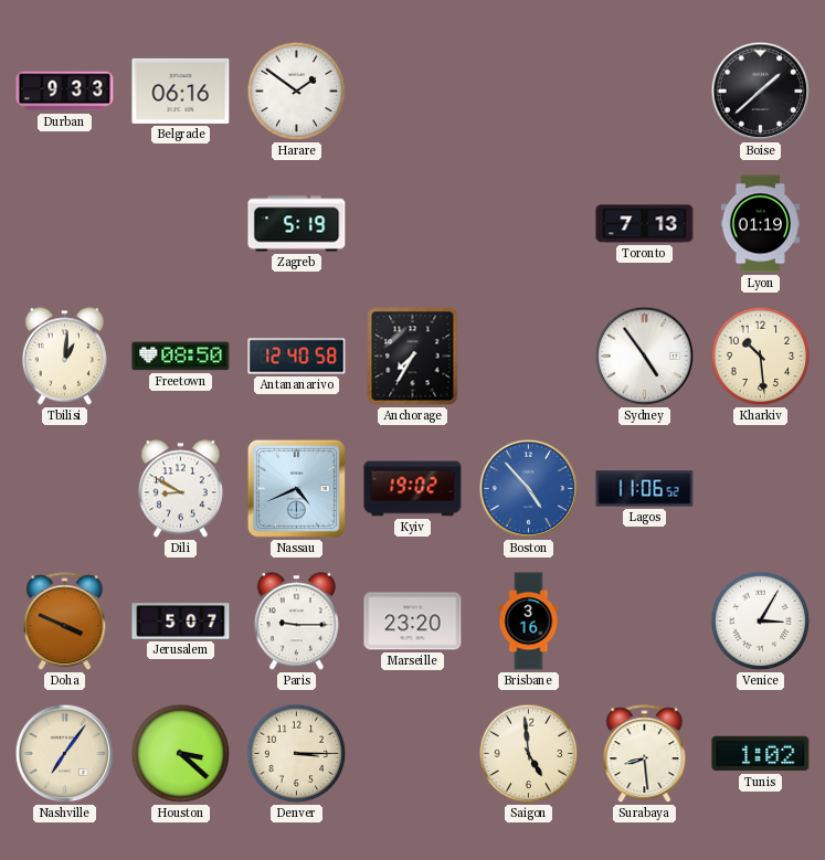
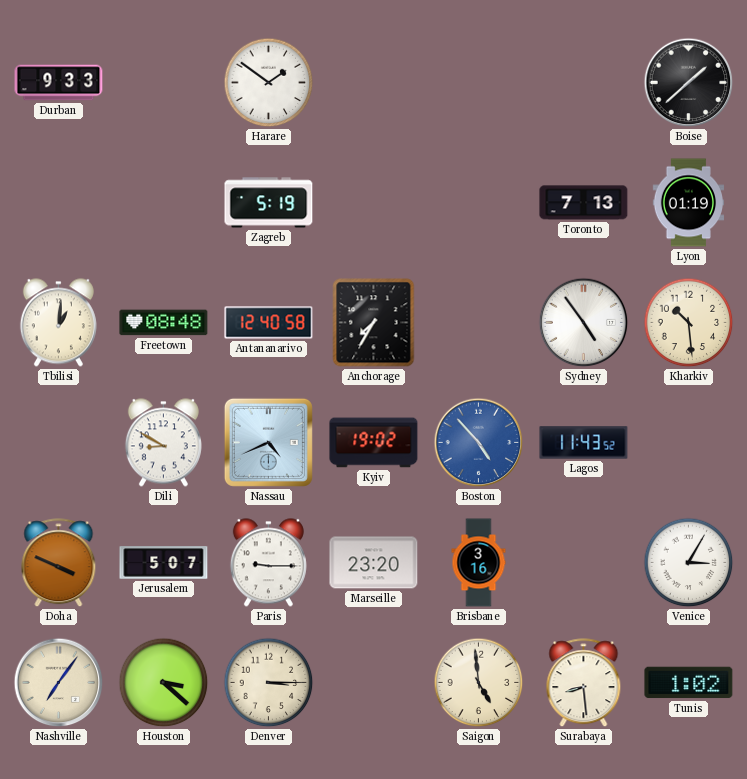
Belgrade: 06:16 -> none
Freetown: 08:50 -> 08:48
Lagos: 11:06 -> 11:43
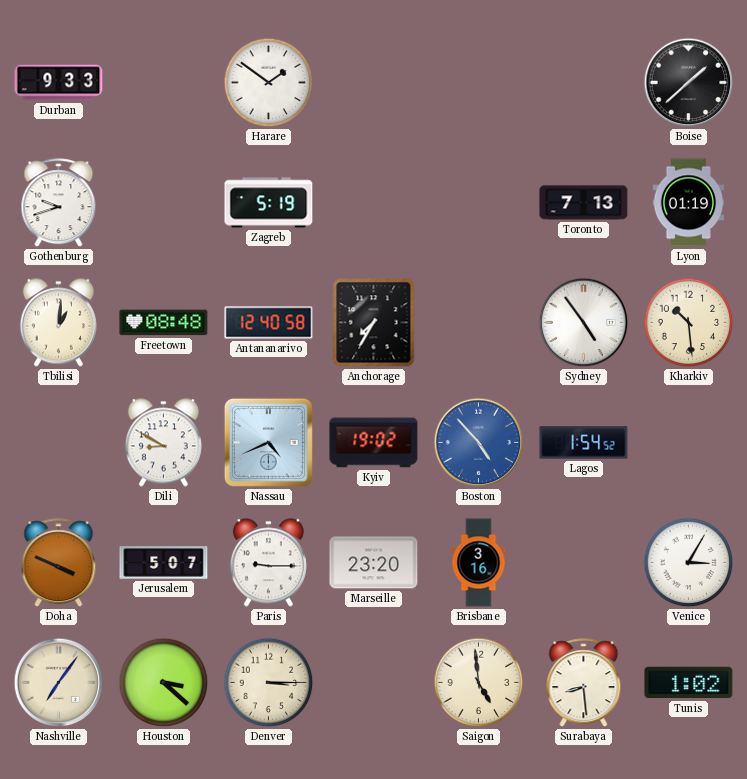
Gothenburg: none -> 9:42
Lagos: 11:43 -> 1:54
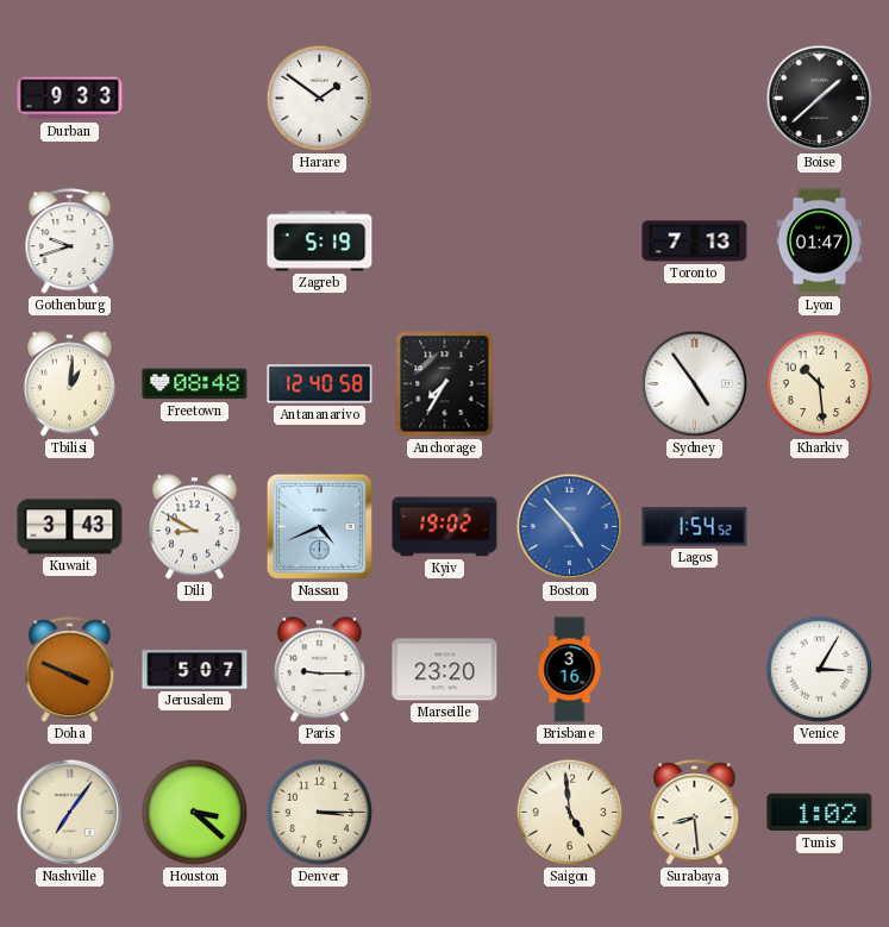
Lyon: 01:19 -> 01:47
Kuwait: none -> 3:43
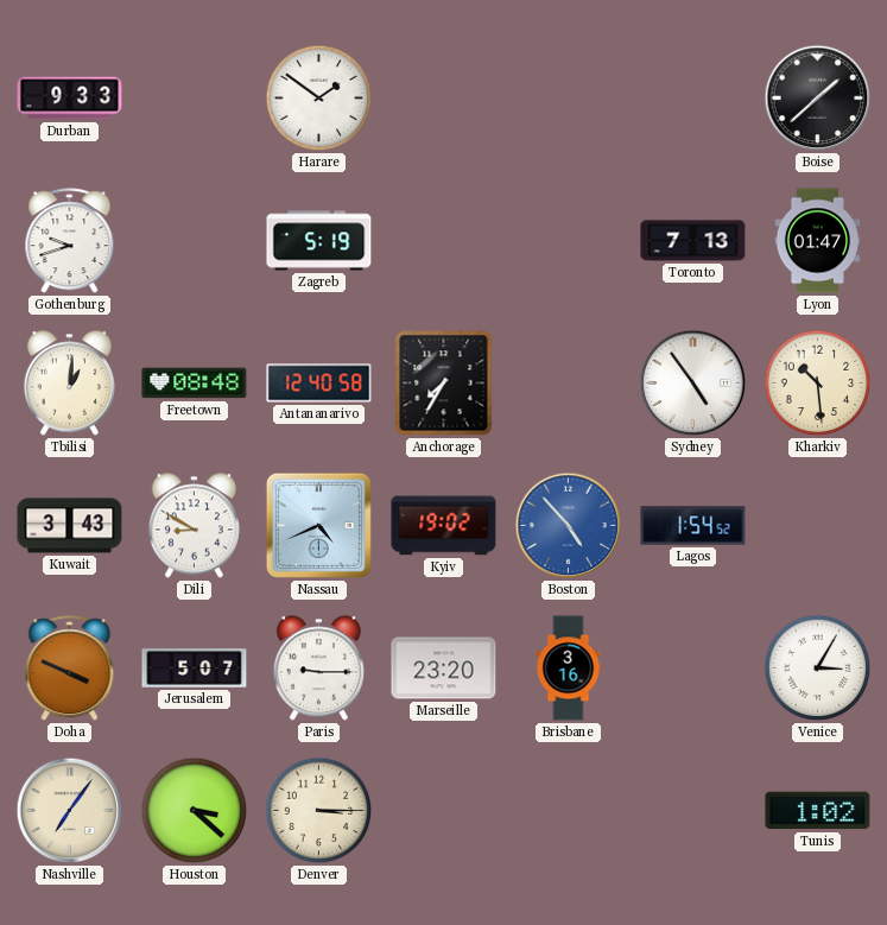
Saigon: 4:59 -> none
Surabaya: 8:29 -> none
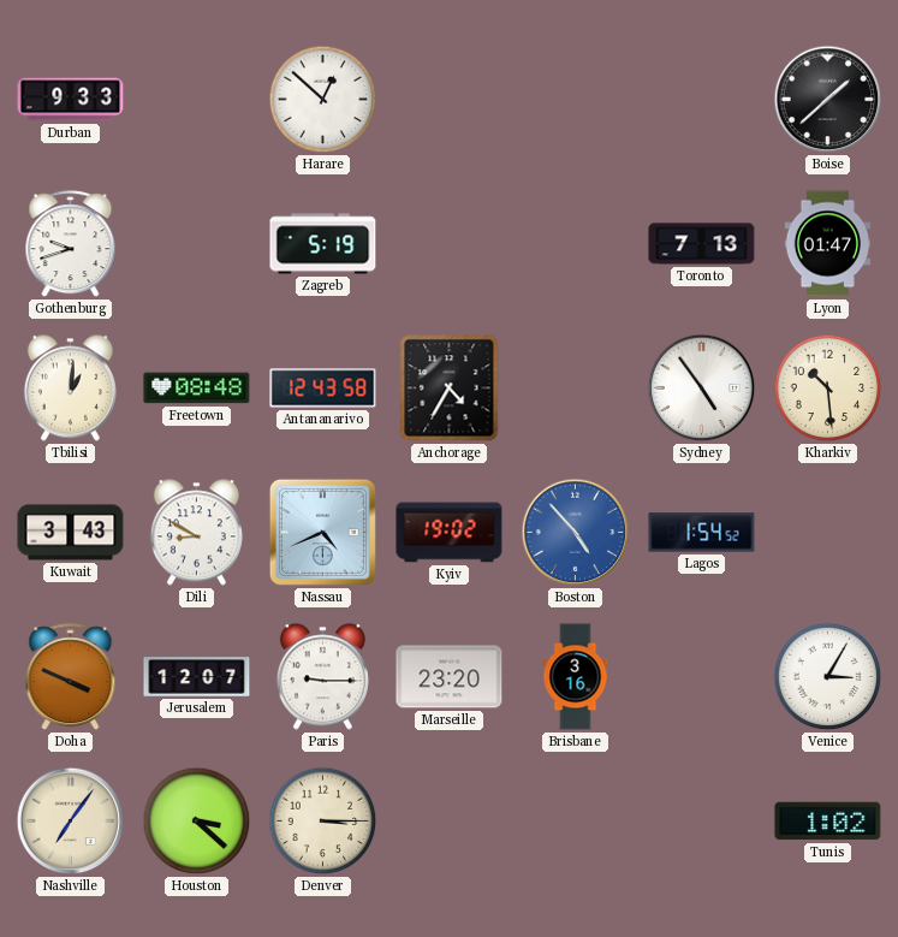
Harare: 1:51 -> 12:52
Antananarivo: 12:40 -> 12:43
Anchorage: 7:35 -> 4:35
Jerusalem: 5:07 -> 12:07
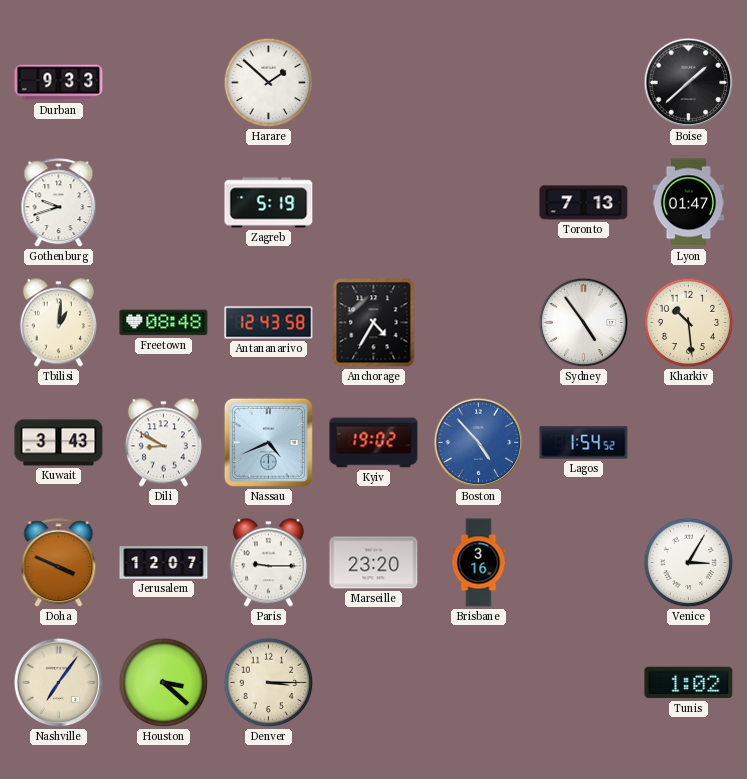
Harare: 12:52 -> 1:52
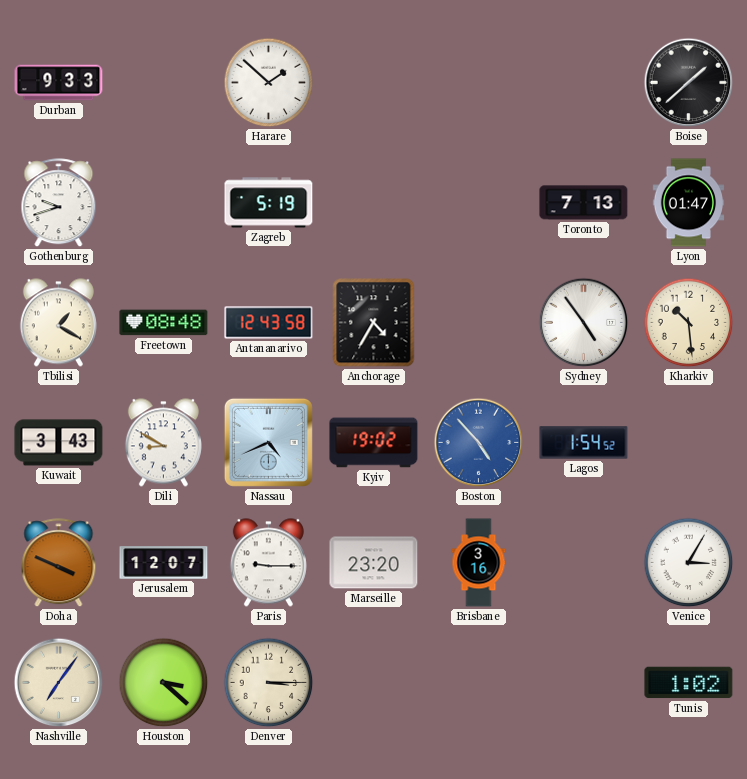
Tbilisi: 1:01 -> 1:20
